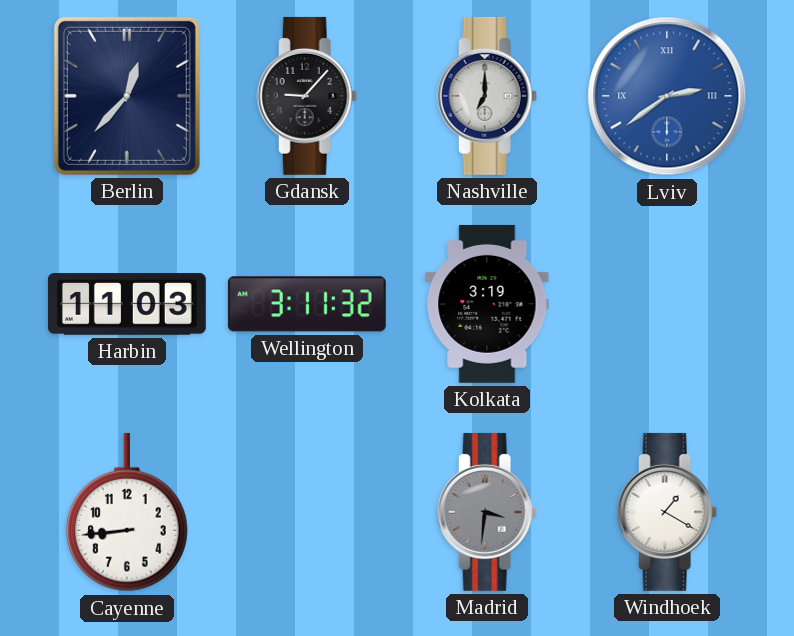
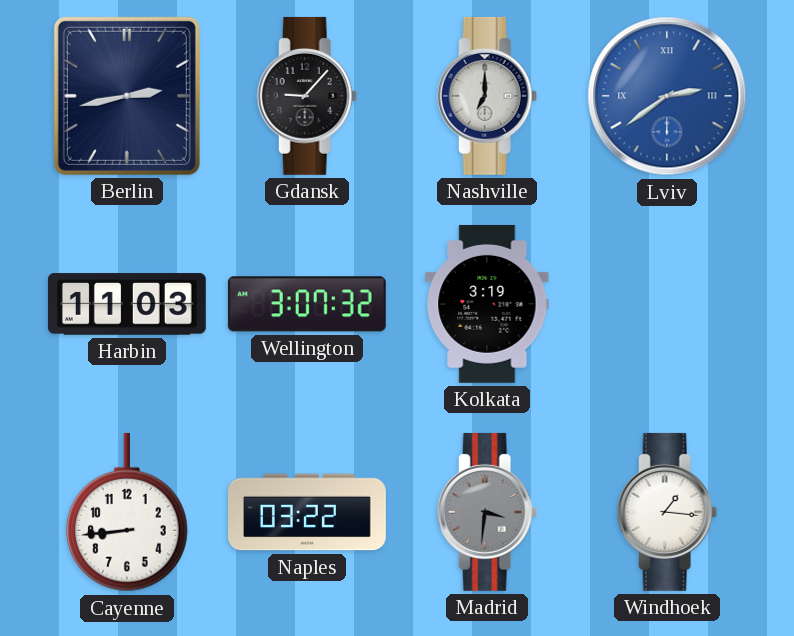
Berlin: 12:37 -> 2:43
Wellington: 3:11 -> 3:07
Naples: none -> 03:22
Windhoek: 1:20 -> 1:16
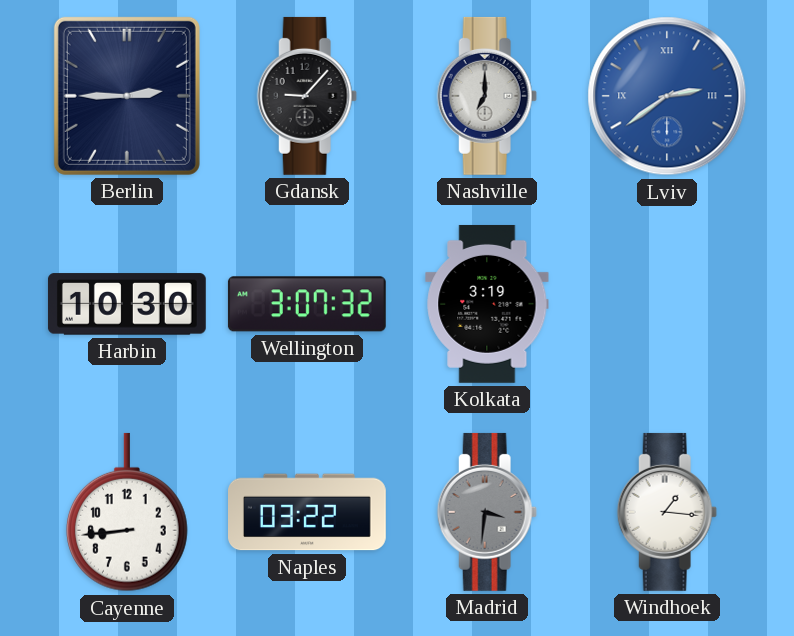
Berlin: 2:43 -> 2:45
Harbin: 11:03 -> 10:30
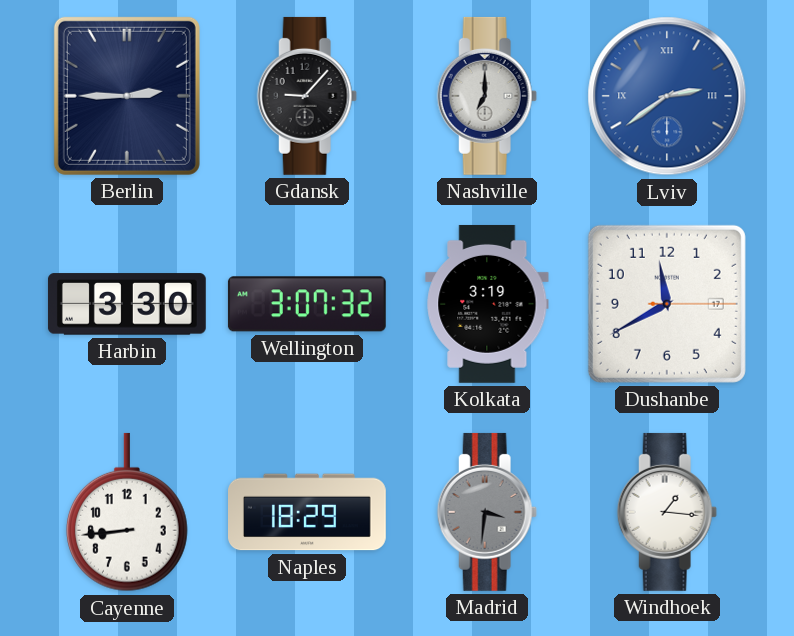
Harbin: 10:30 -> 3:30
Dushanbe: none -> 11:40
Naples: 03:22 -> 18:29
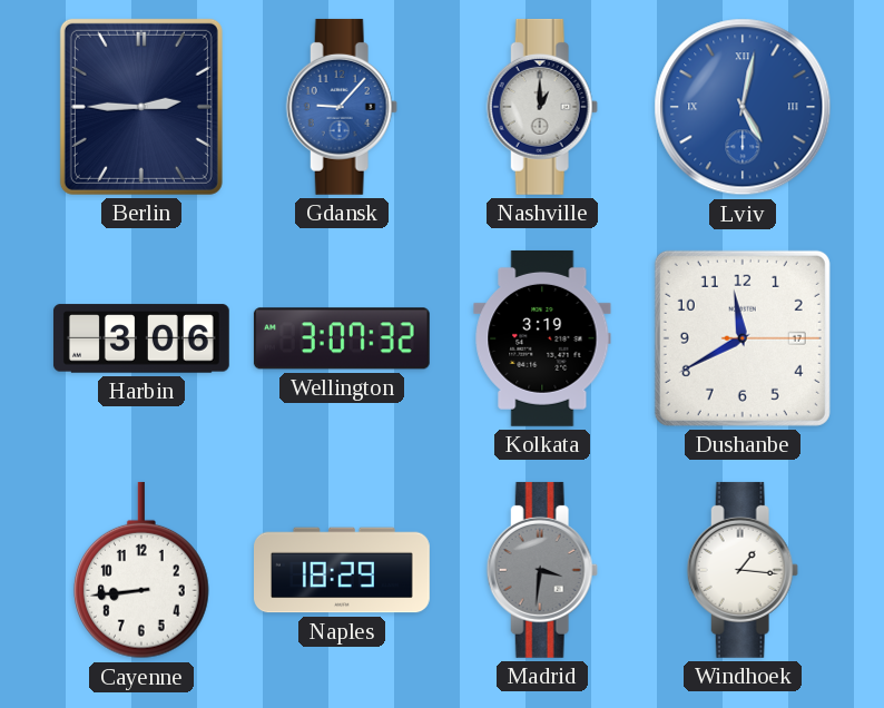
Gdansk dial: black -> blue
Nashville: 7:00 -> 1:00
Lviv: 2:39 -> 5:02
Harbin: 3:30 -> 3:06
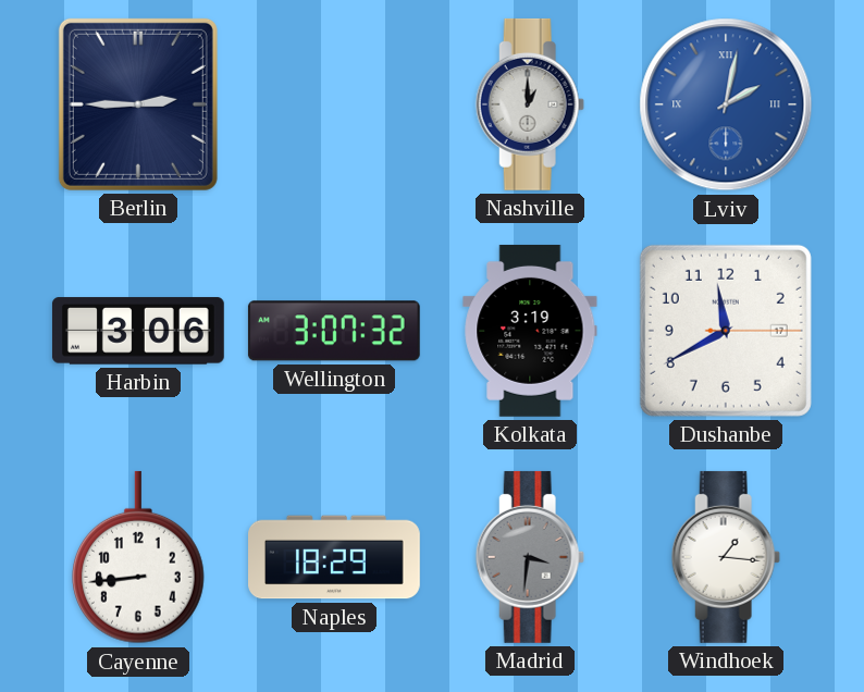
Gdansk: 9:07 -> none
Lviv: 5:02 -> 2:02
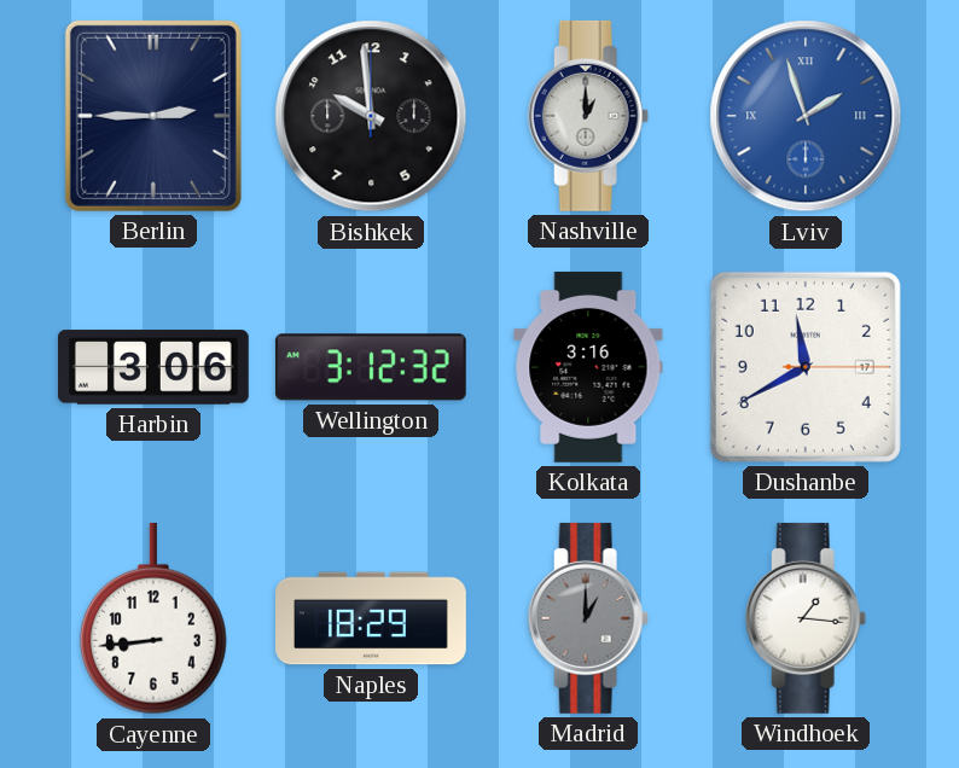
Bishkek: none -> 9:59
Lviv: 2:02 -> 1:57
Wellington: 3:07 -> 3:12
Kolkata: 3:19 -> 3:16
Madrid: 3:31 -> 1:00
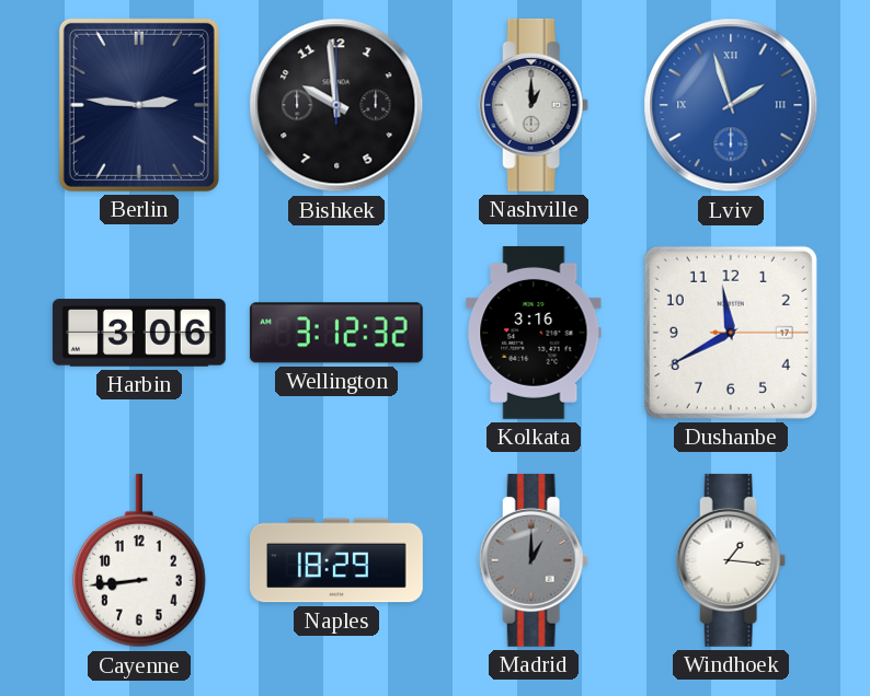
Berlin: 2:45 -> 2:46
